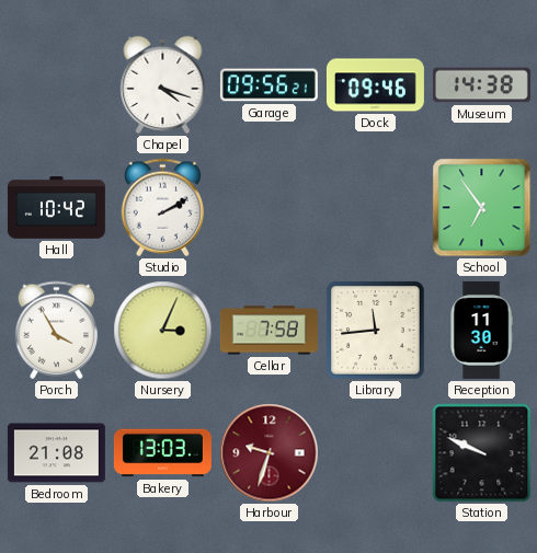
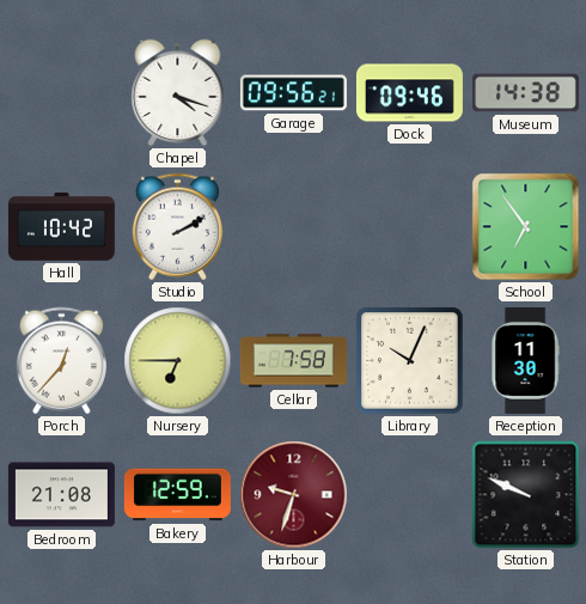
Porch: 3:55 -> 12:37
Nursery: 3:04 -> 6:45
Library: 11:44 -> 10:04
Bakery: 13:03 -> 12:59
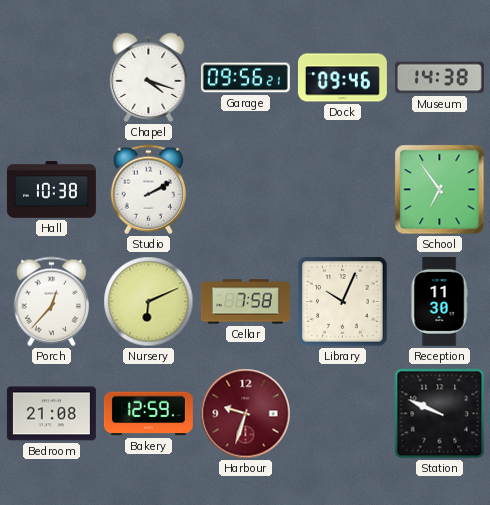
Hall: 10:42 -> 10:38
Nursery: 6:45 -> 6:11
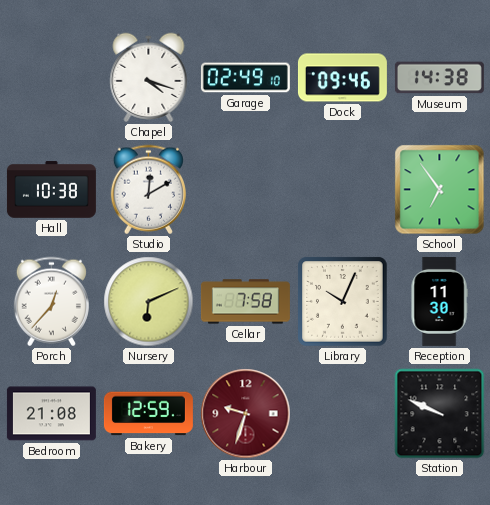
Garage: 09:56 -> 02:49
Studio: 2:10 -> 12:10
